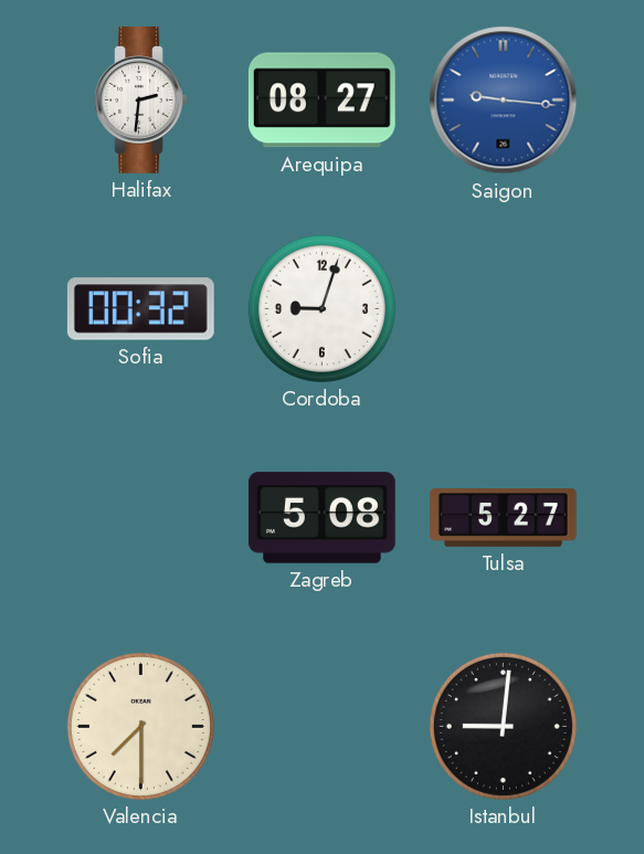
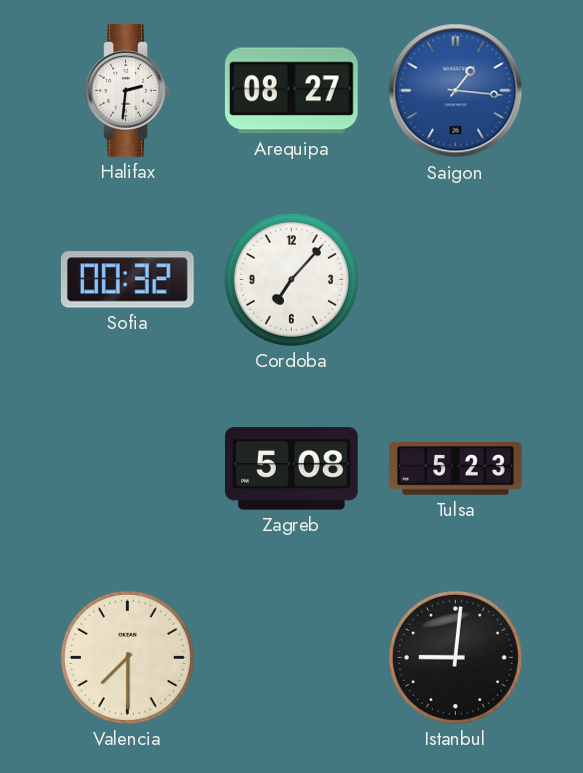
Saigon: 9:16 -> 1:16
Cordoba: 9:03 -> 7:07
Tulsa: 5:27 -> 5:23
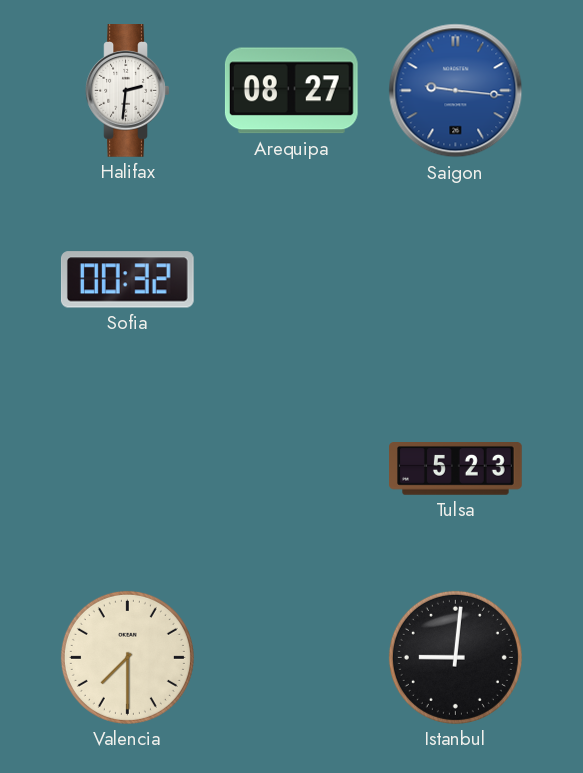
Saigon: 1:16 -> 9:16
Cordoba: 7:07 -> none
Zagreb: 5:08 -> none
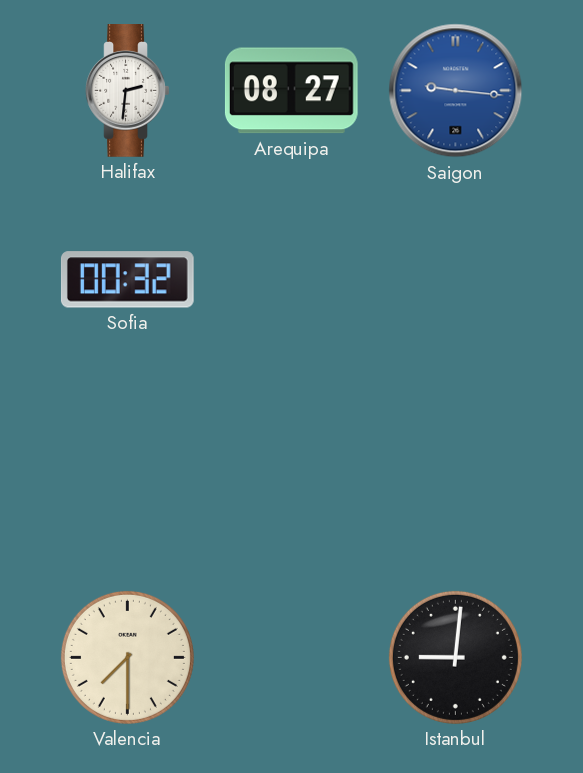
Tulsa: 5:23 -> none
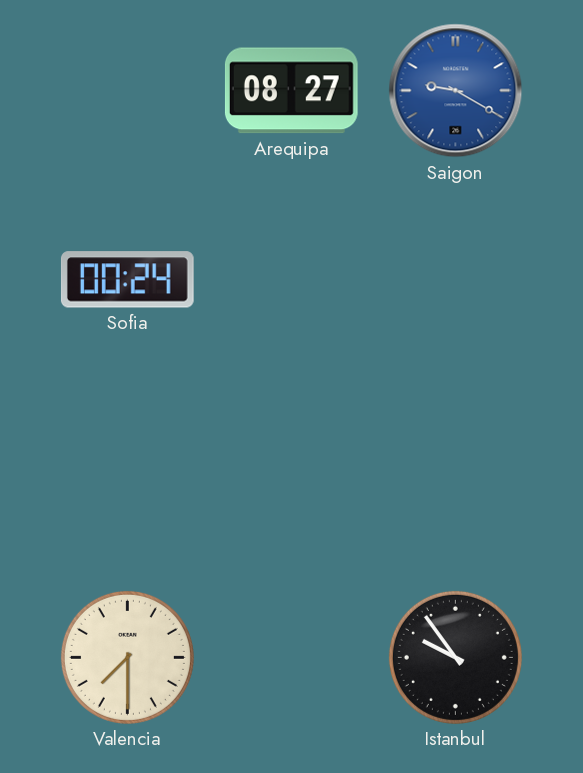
Halifax: 2:31 -> none
Saigon: 9:16 -> 9:20
Sofia: 00:32 -> 00:24
Istanbul: 9:01 -> 9:54
